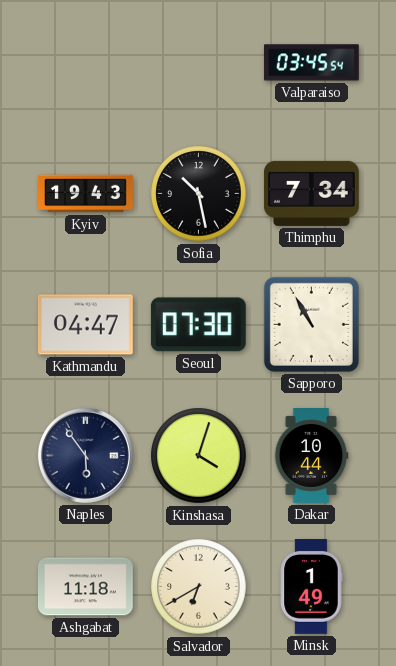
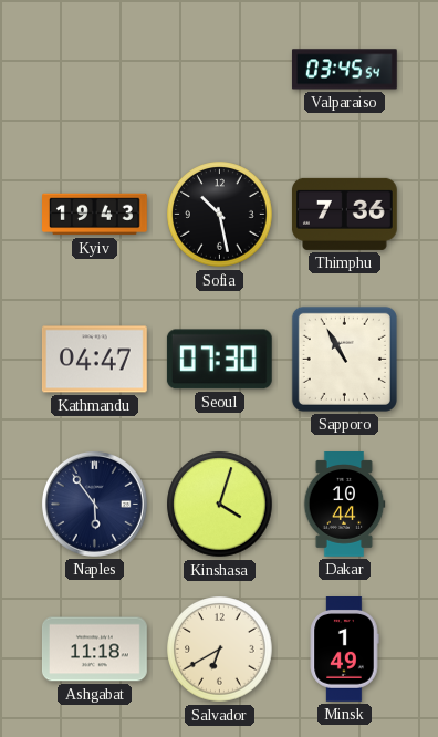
Thimphu: 7:34 -> 7:36
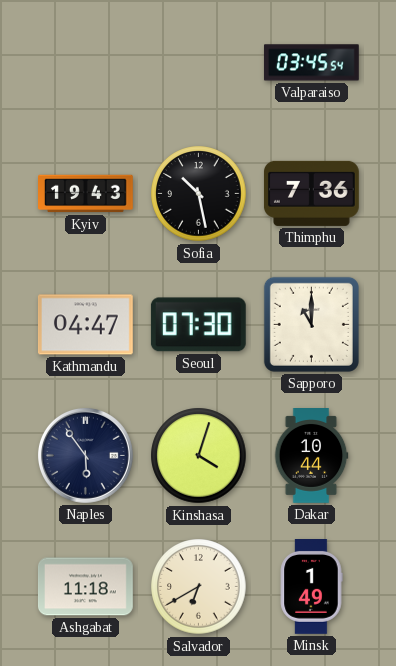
Sapporo: 10:55 -> 11:00
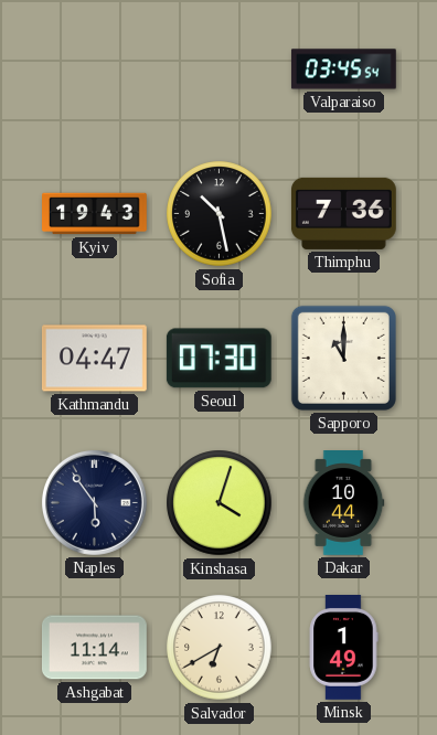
Ashgabat: 11:18 -> 11:14
